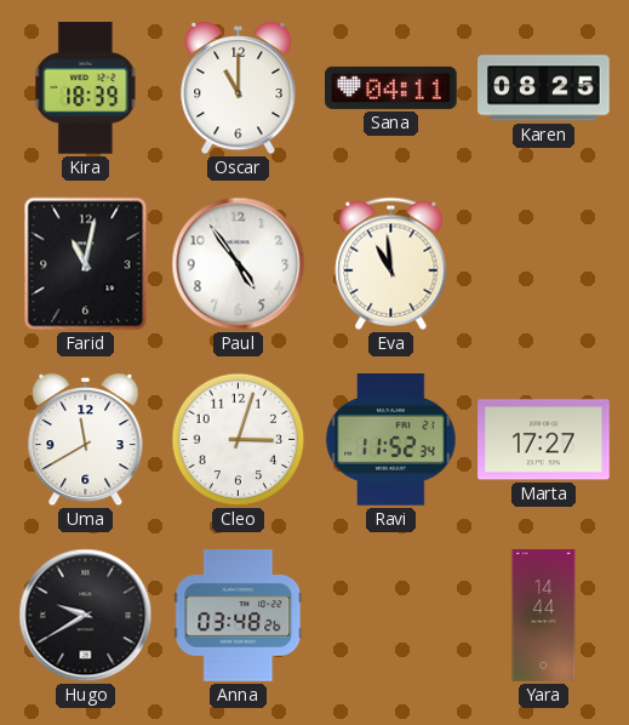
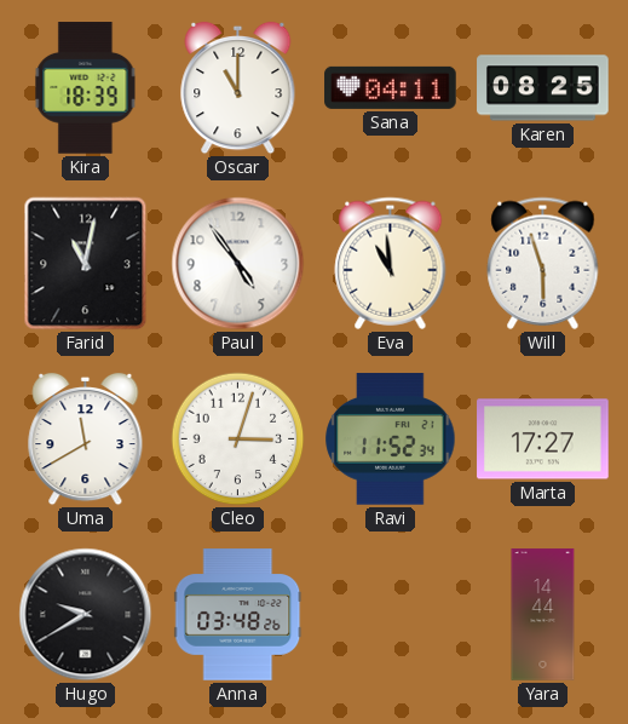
Will: none -> 5:57
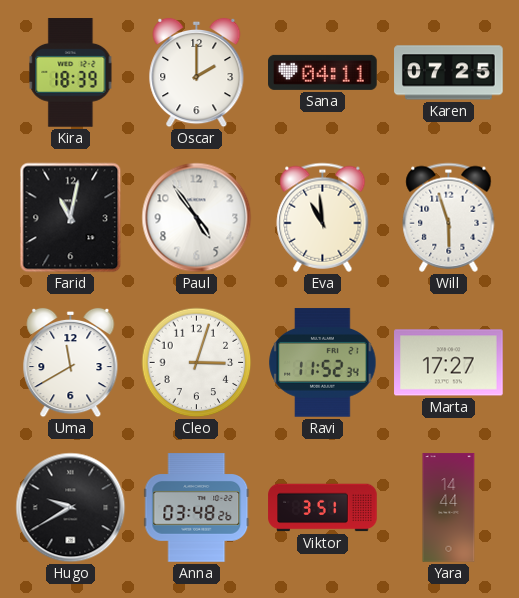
Oscar: 11:00 -> 2:00
Karen: 08:25 -> 07:25
Viktor: none -> 3:51
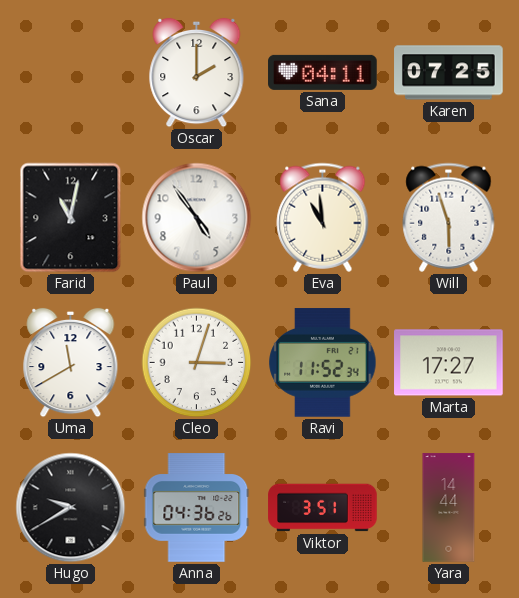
Kira: 18:39 -> none
Anna: 03:48 -> 04:36
